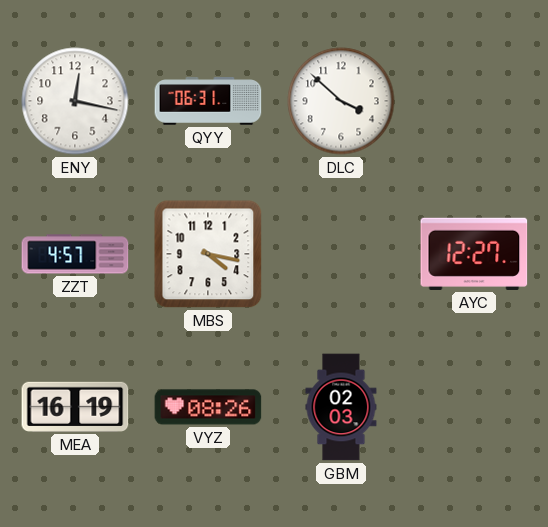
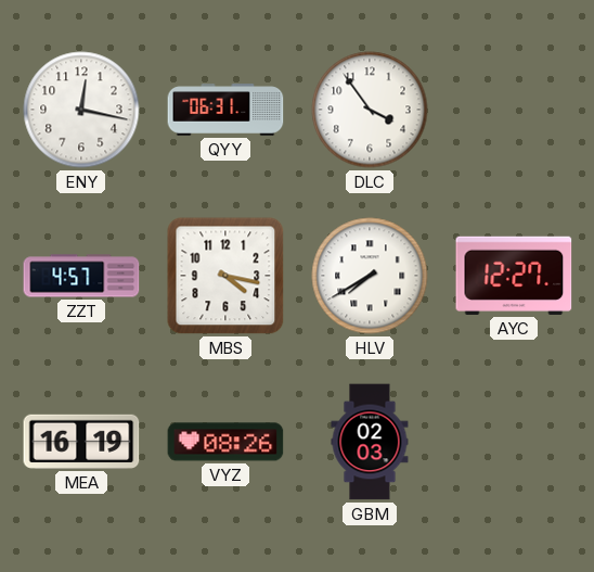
DLC: 3:52 -> 3:54
HLV: none -> 7:40
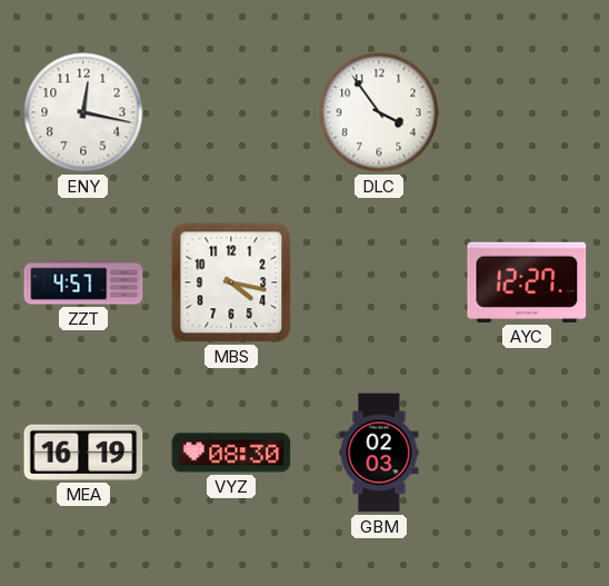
QYY: 06:31 -> none
HLV: 7:40 -> none
VYZ: 08:26 -> 08:30
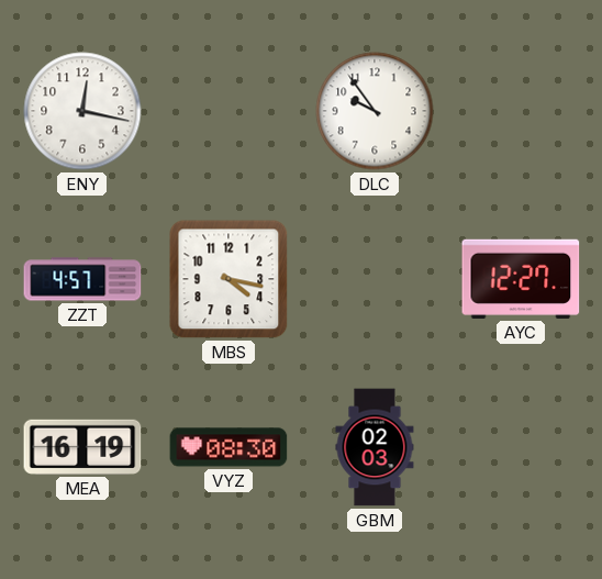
DLC: 3:54 -> 9:54
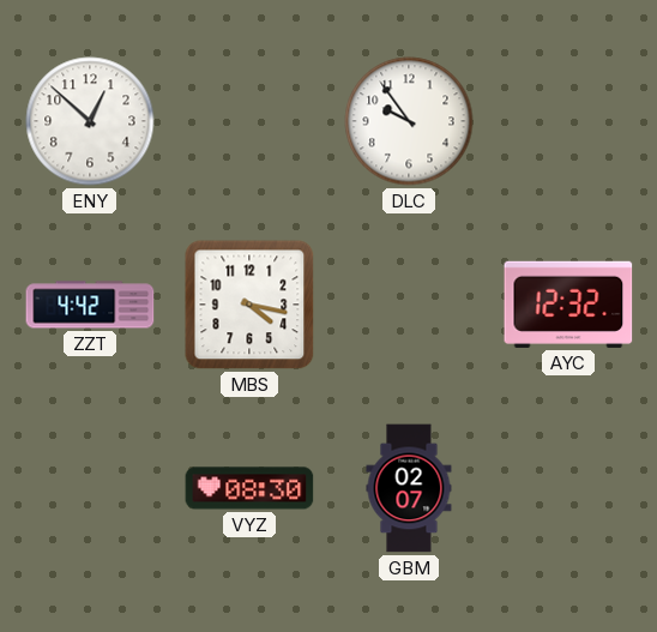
ENY: 12:17 -> 12:52
ZZT: 4:57 -> 4:42
AYC: 12:27 -> 12:32
MEA: 16:19 -> none
GBM: 02:03 -> 02:07
